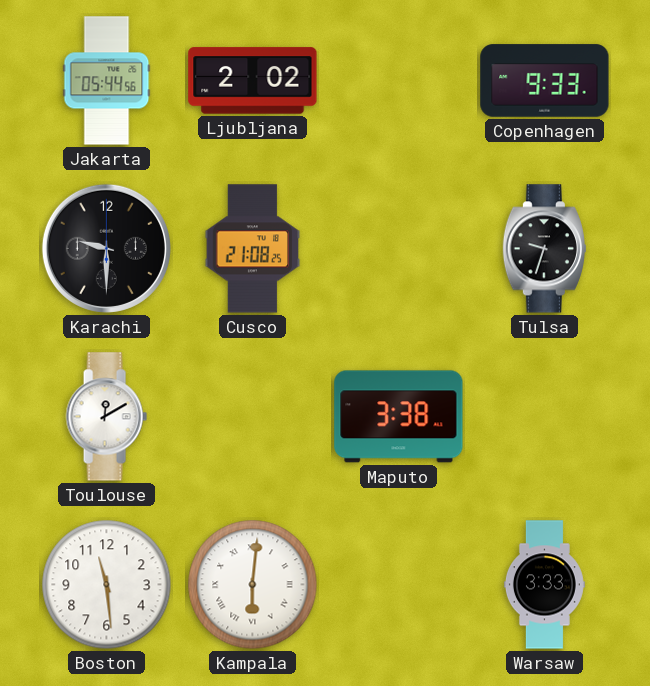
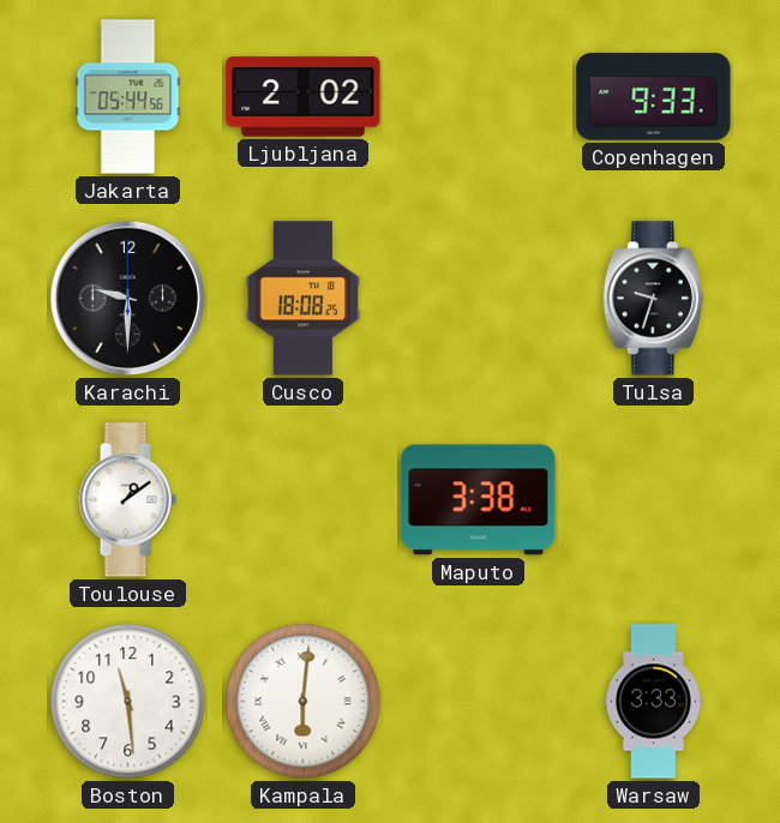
Cusco: 21:08 -> 18:08
Toulouse: 12:10 -> 1:09
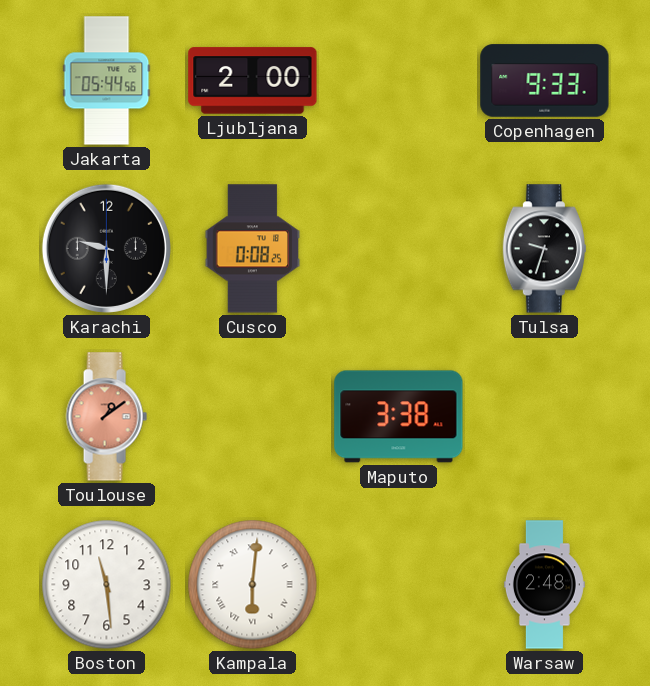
Ljubljana: 2:02 -> 2:00
Cusco: 18:08 -> 0:08
Toulouse dial: white -> salmon
Warsaw: 3:33 -> 2:48
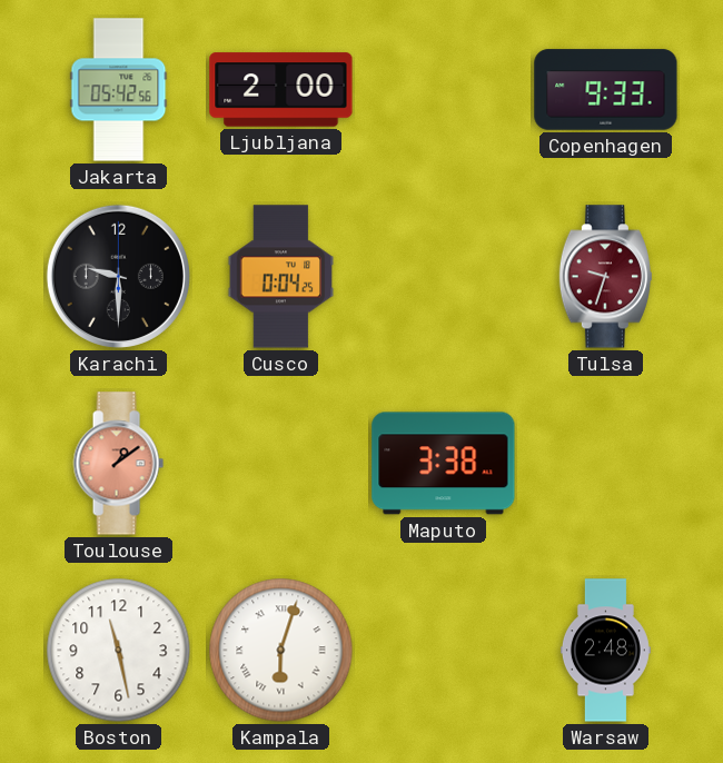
Jakarta: 05:44 -> 05:42
Cusco: 0:08 -> 0:04
Tulsa dial: black -> burgundy
Boston: 11:29 -> 11:28
Kampala: 6:01 -> 6:03
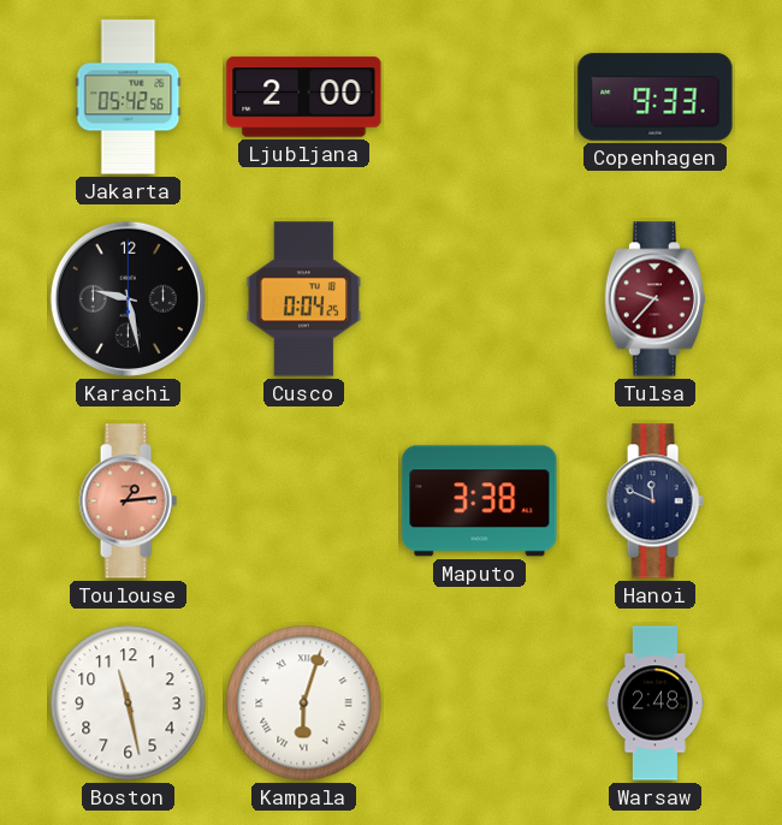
Karachi: 9:30 -> 9:28
Tulsa: 9:33 -> 9:37
Toulouse: 1:09 -> 1:14
Hanoi: none -> 11:49
